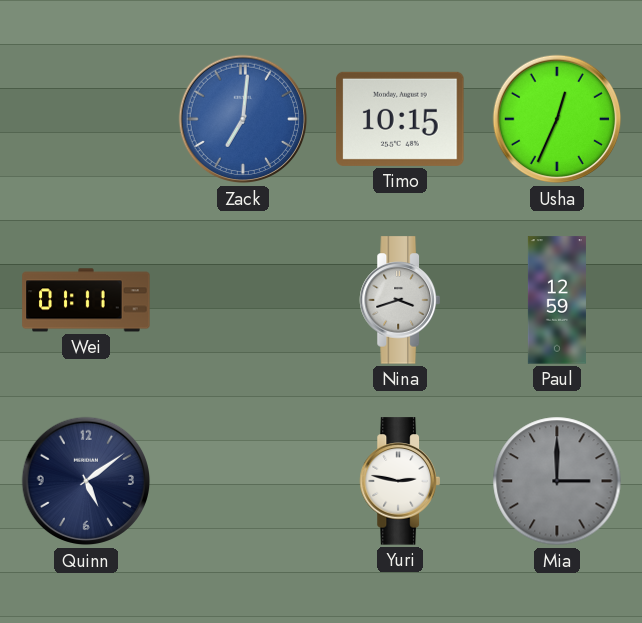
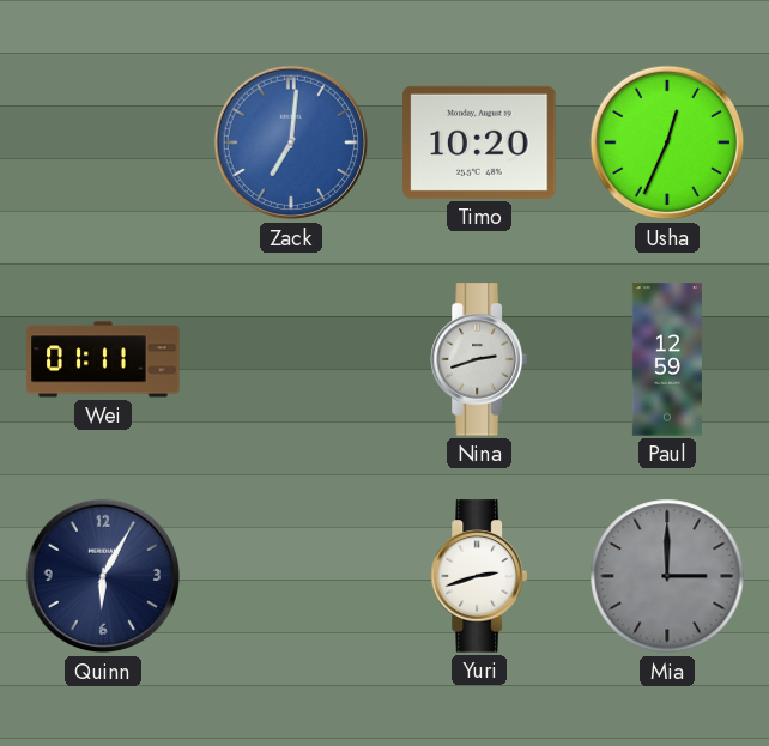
Timo: 10:15 -> 10:20
Nina: 3:42 -> 2:42
Quinn: 5:09 -> 6:05
Yuri: 2:47 -> 2:42
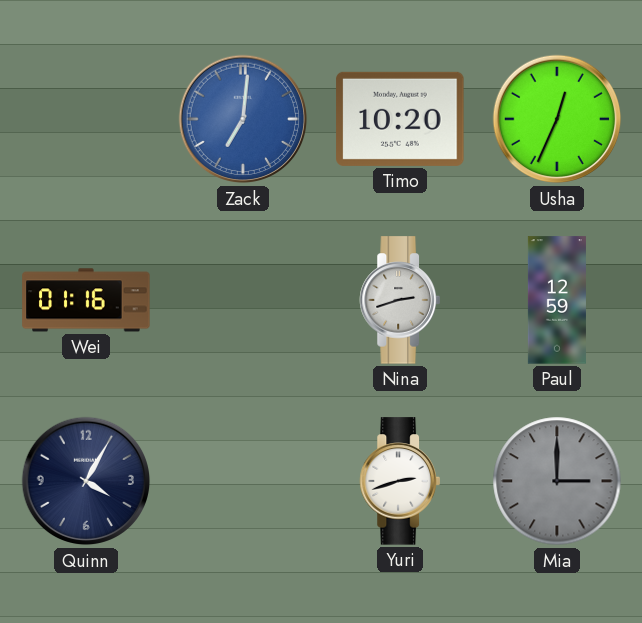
Wei: 01:11 -> 01:16
Quinn: 6:05 -> 4:05
